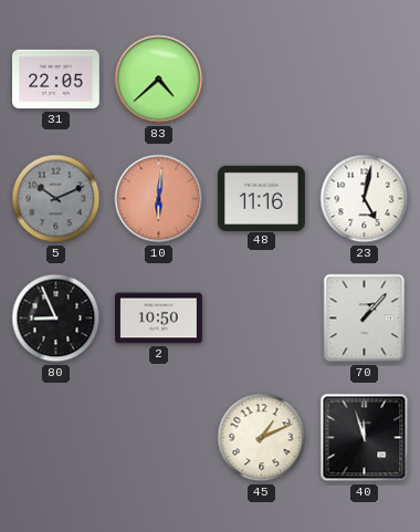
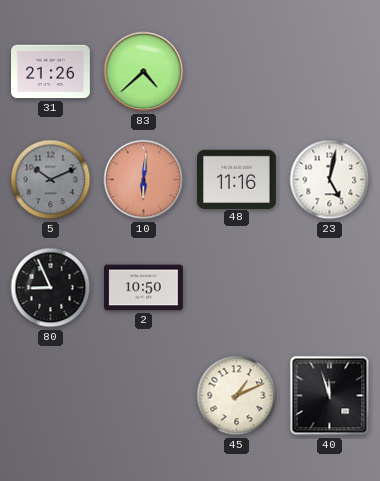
31: 22:05 -> 21:26
70: 1:07 -> none
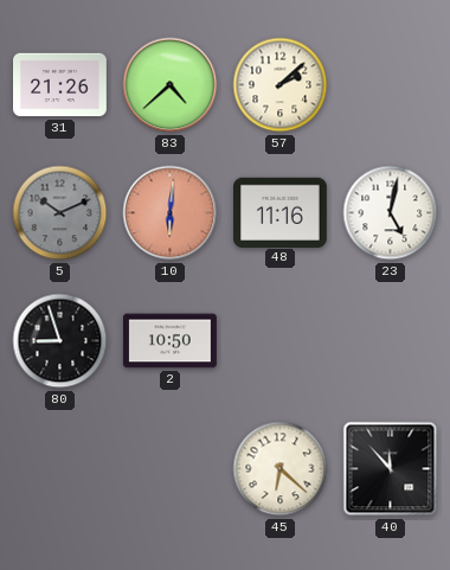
57: none -> 2:08
80: 8:56 -> 8:57
45: 1:11 -> 6:22
40: 11:57 -> 11:53
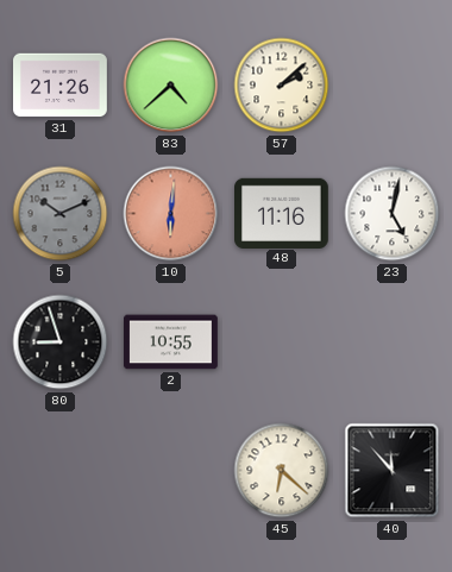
2: 10:50 -> 10:55
